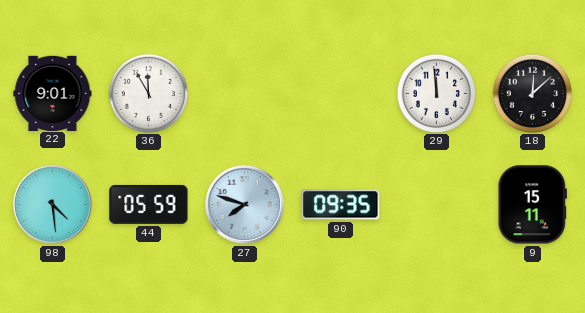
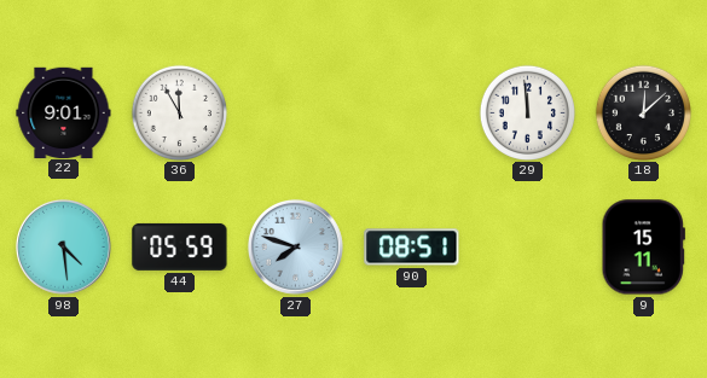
90: 09:35 -> 08:51
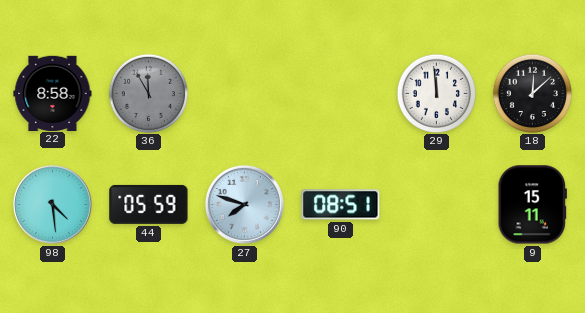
22: 9:01 -> 8:58
36 dial: white -> grey
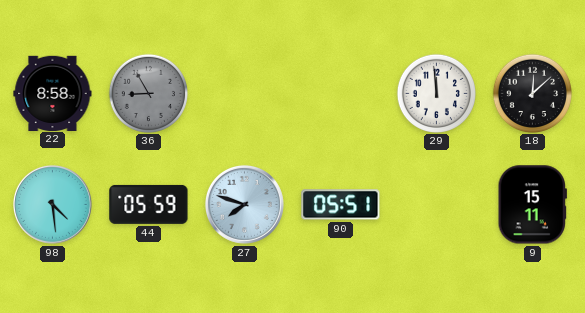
36: 11:55 -> 8:55
90: 08:51 -> 05:51
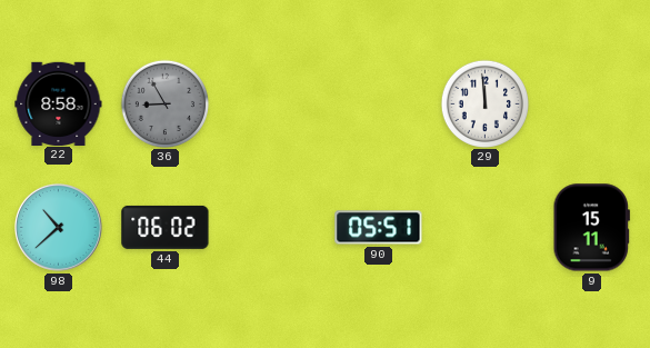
18: 12:08 -> none
98: 4:29 -> 10:38
44: 05:59 -> 06:02
27: 7:48 -> none
